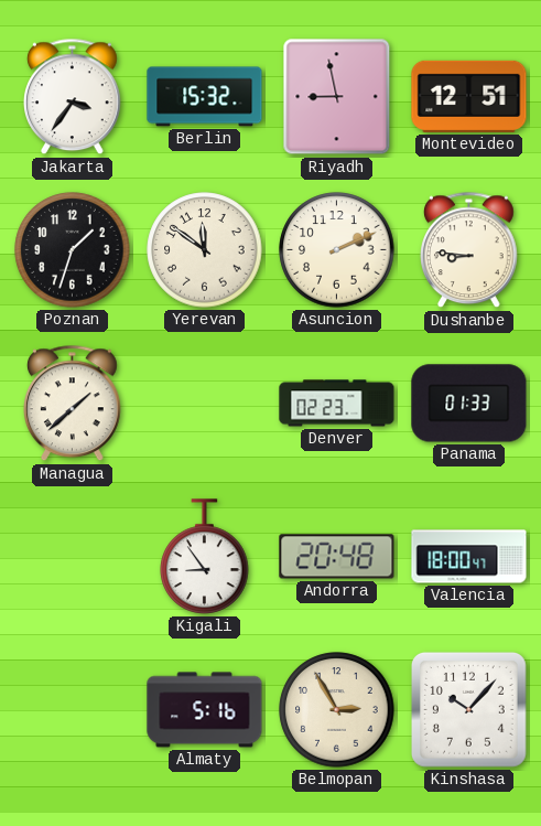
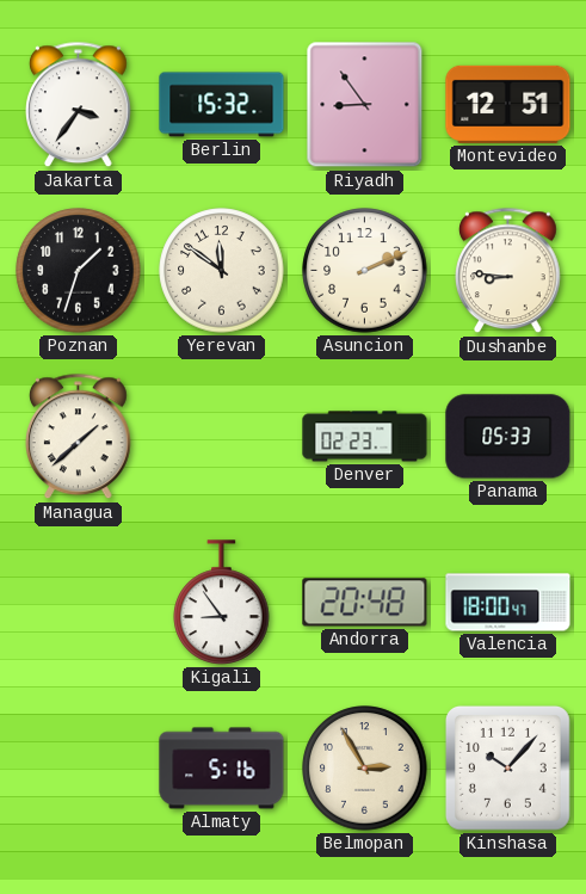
Riyadh: 8:58 -> 8:54
Panama: 01:33 -> 05:33
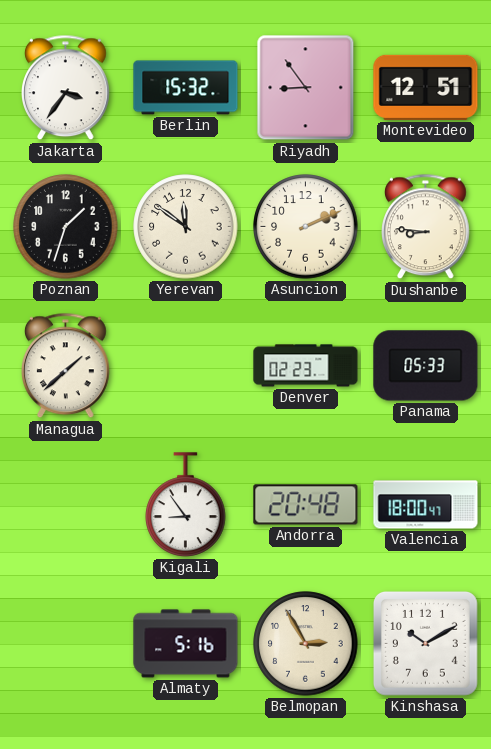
Kinshasa: 10:07 -> 10:10
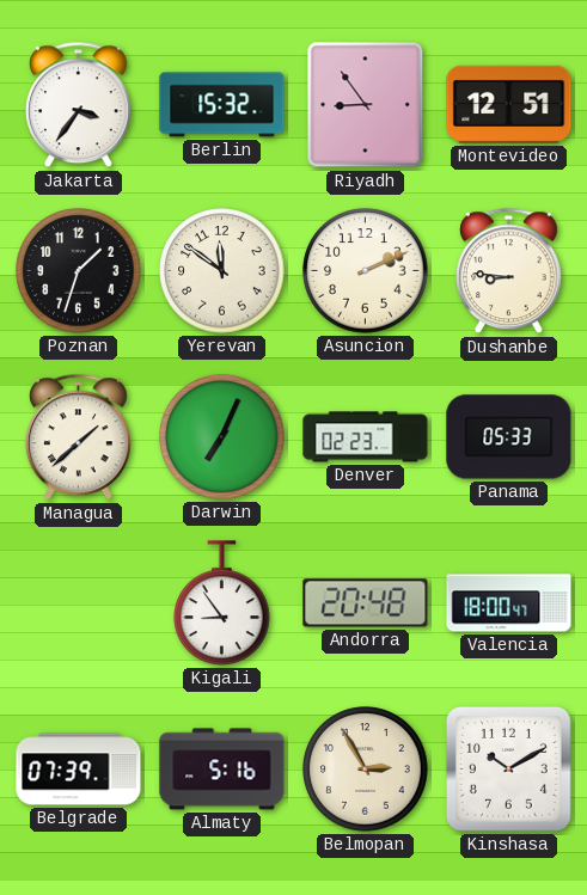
Darwin: none -> 7:04
Belgrade: none -> 07:39
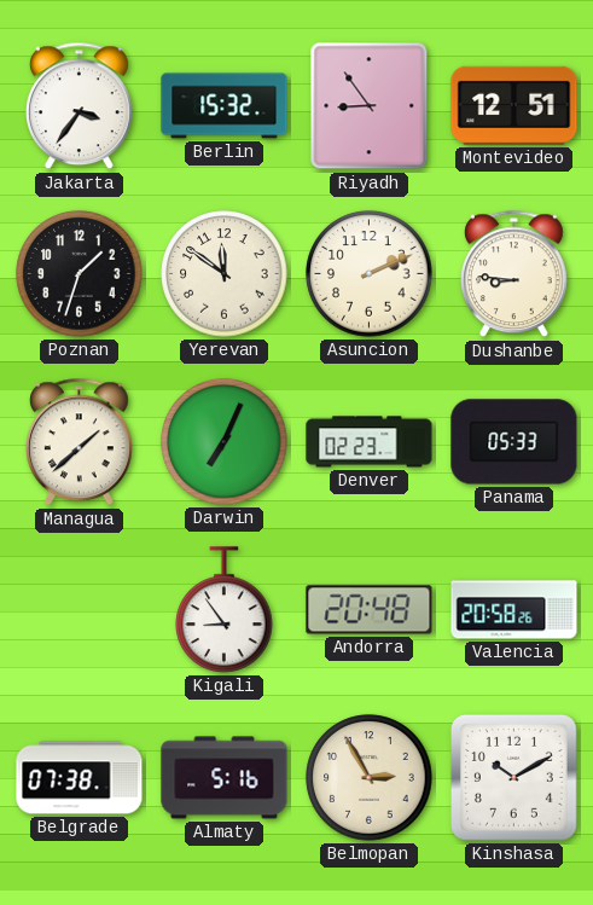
Valencia: 18:00 -> 20:58
Belgrade: 07:39 -> 07:38
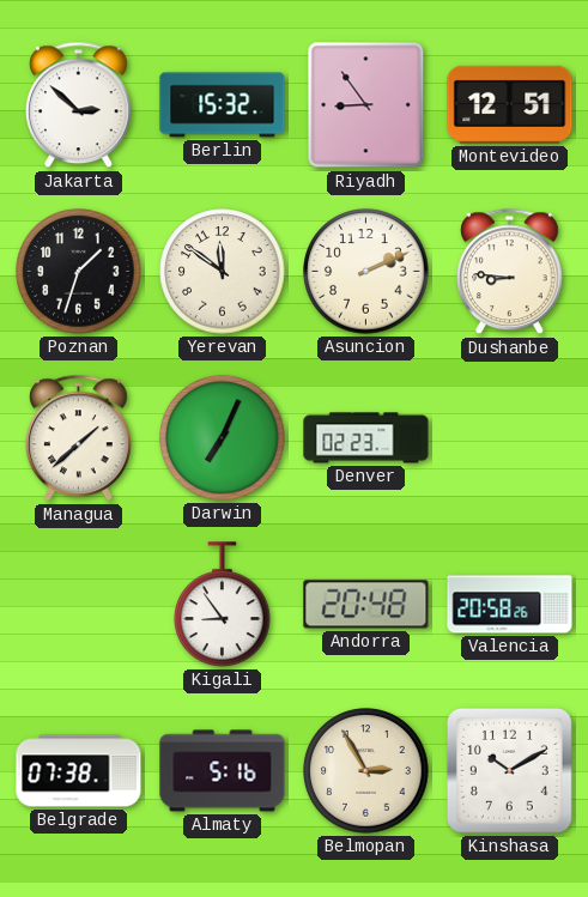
Jakarta: 3:36 -> 2:52
Panama: 05:33 -> none
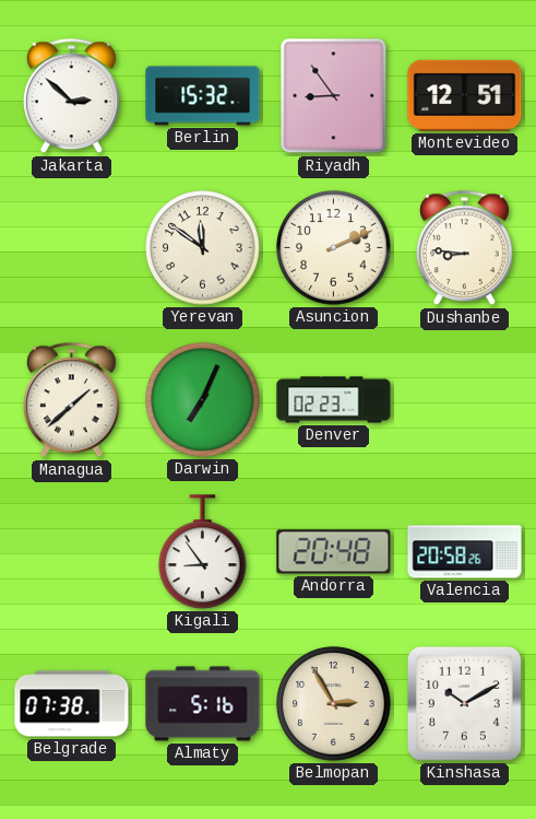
Poznan: 1:33 -> none
